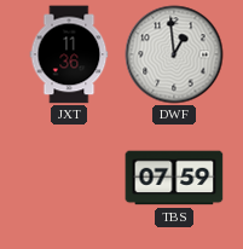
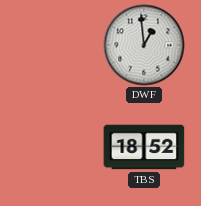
JXT: 11:36 -> none
TBS: 07:59 -> 18:52
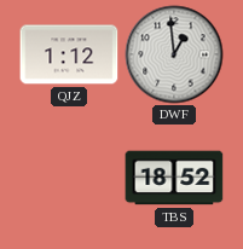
QJZ: none -> 1:12
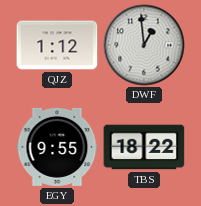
EGY: none -> 9:55
TBS: 18:52 -> 18:22
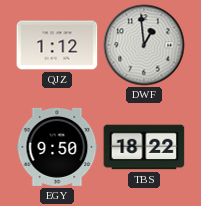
EGY: 9:55 -> 9:50
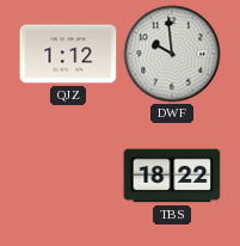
DWF: 12:59 -> 9:59
EGY: 9:50 -> none
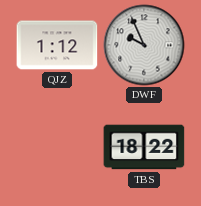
DWF: 9:59 -> 9:56
